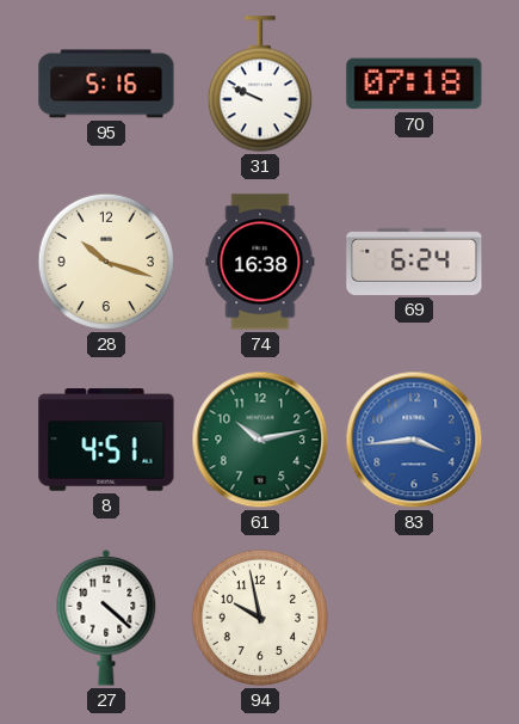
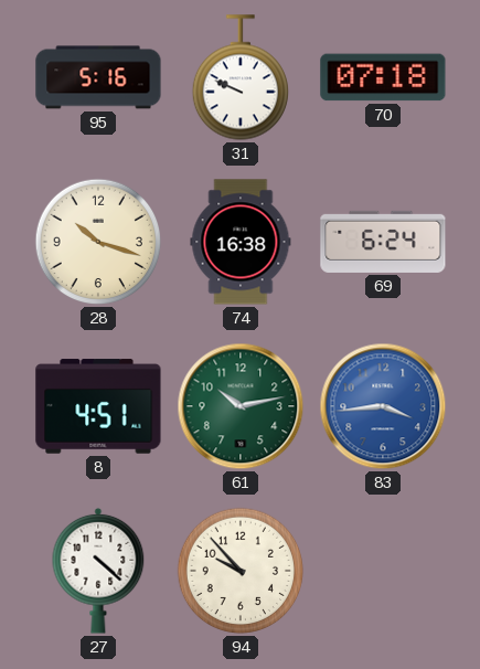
94: 9:58 -> 9:53
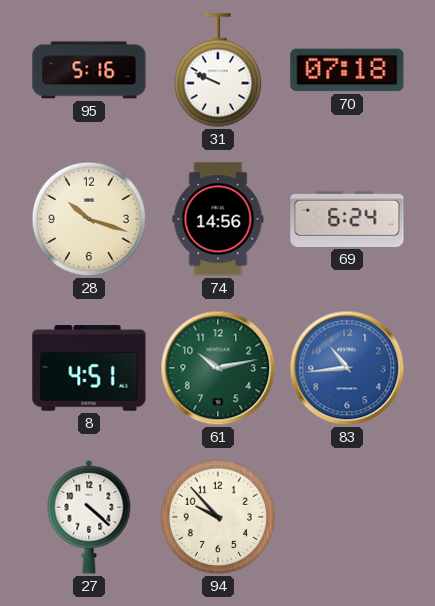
74: 16:38 -> 14:56
83: 3:44 -> 10:44
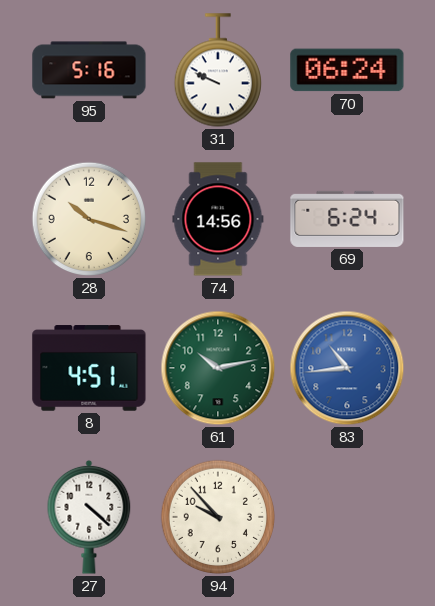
70: 07:18 -> 06:24
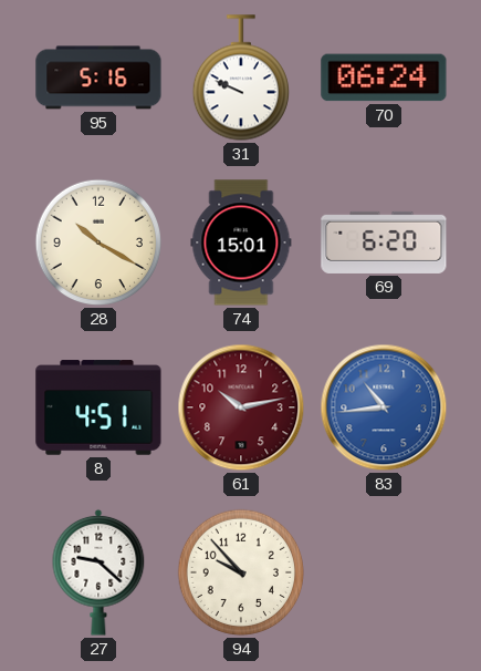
28: 10:18 -> 10:20
74: 14:56 -> 15:01
69: 6:24 -> 6:20
61 dial: green -> burgundy
27: 4:22 -> 9:22
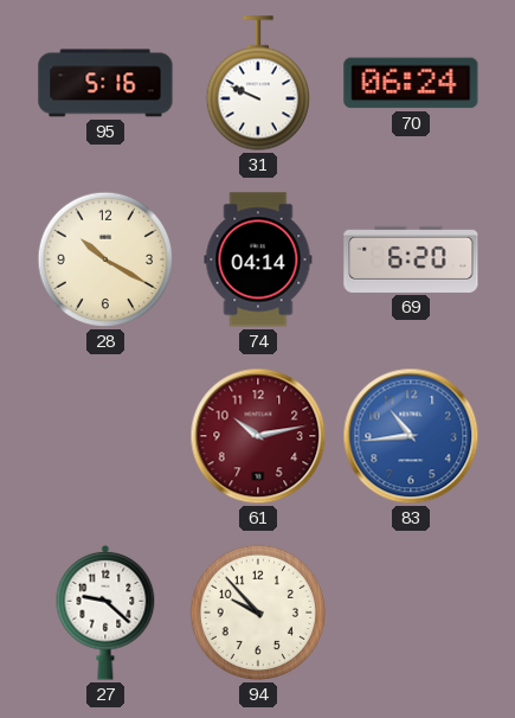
74: 15:01 -> 04:14
8: 4:51 -> none
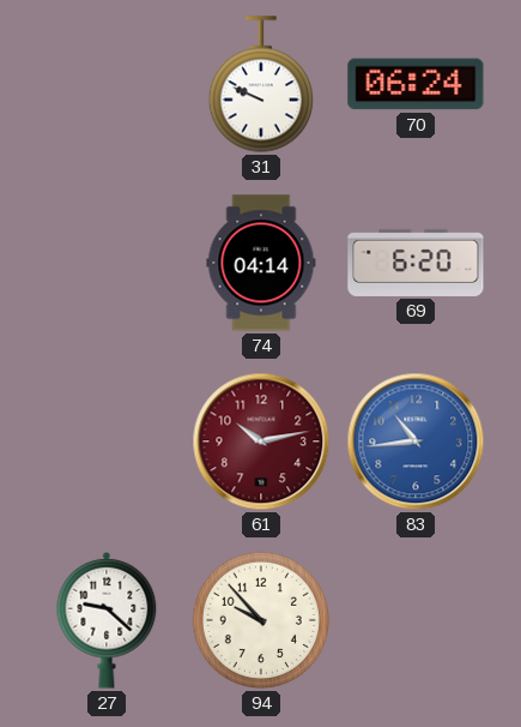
95: 5:16 -> none
28: 10:20 -> none
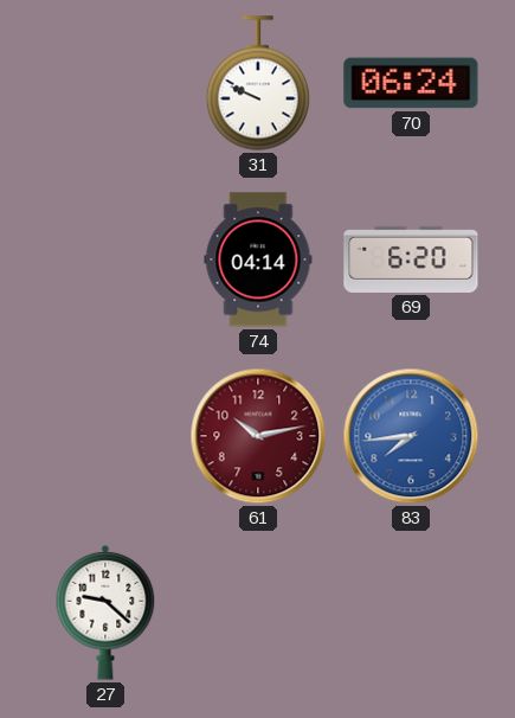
83: 10:44 -> 7:44
94: 9:53 -> none
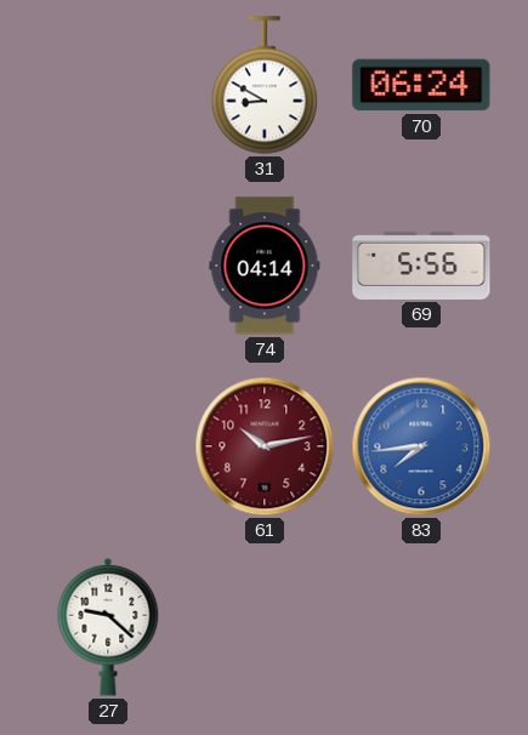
31: 9:49 -> 8:50
69: 6:20 -> 5:56
